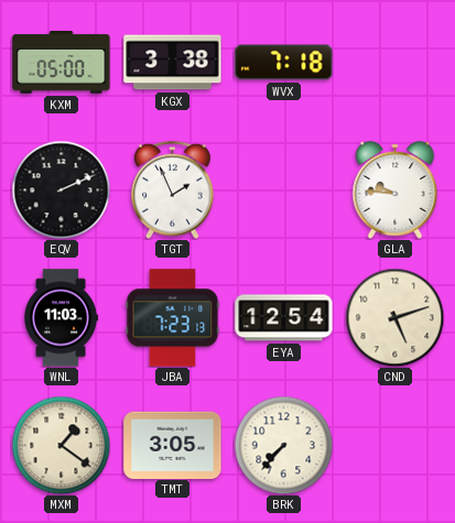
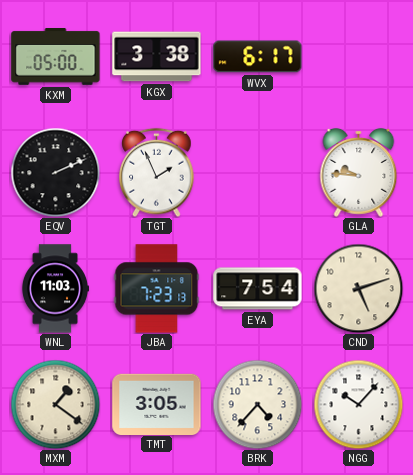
WVX: 7:18 -> 6:17
EYA: 12:54 -> 7:54
BRK: 7:37 -> 4:37
NGG: none -> 10:07
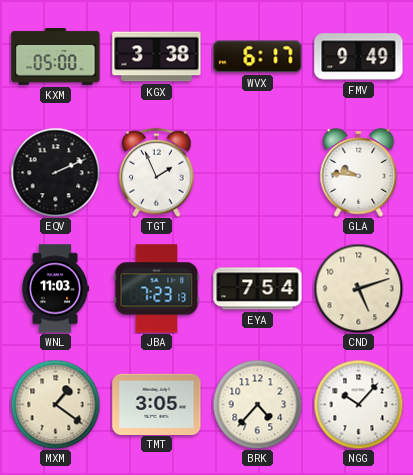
FMV: none -> 9:49
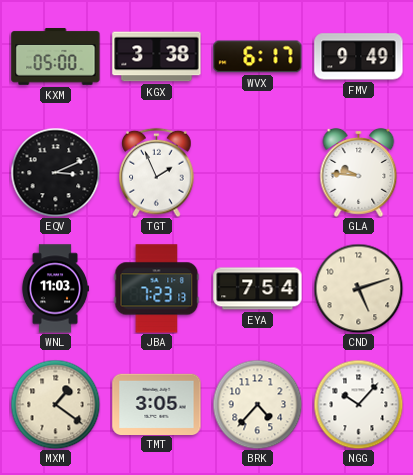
EQV: 2:11 -> 3:11
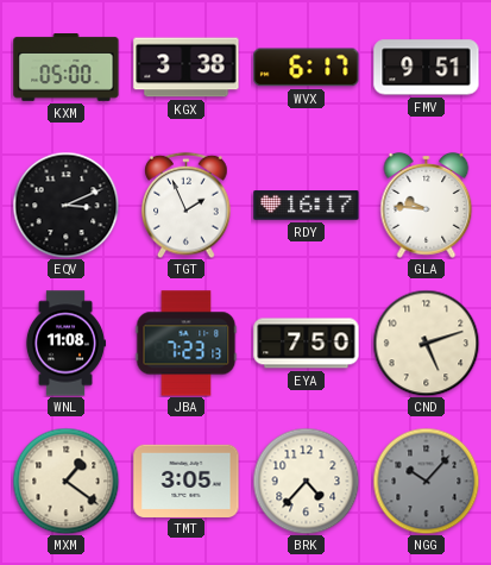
FMV: 9:49 -> 9:51
RDY: none -> 16:17
WNL: 11:03 -> 11:08
EYA: 7:54 -> 7:50
NGG dial: white -> grey
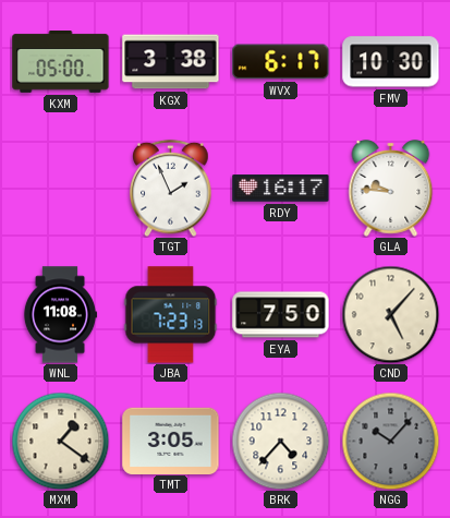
FMV: 9:51 -> 10:30
EQV: 3:11 -> none
CND: 5:12 -> 5:07
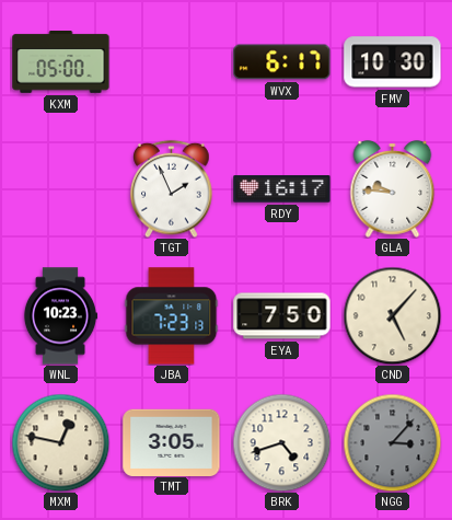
KGX: 3:38 -> none
WNL: 11:08 -> 10:23
MXM: 1:21 -> 12:47
BRK: 4:37 -> 4:42
NGG: 10:07 -> 3:07
